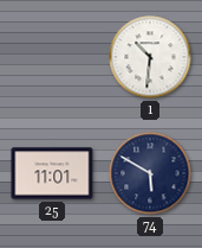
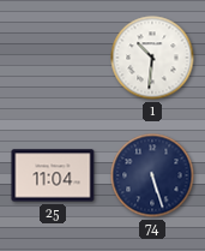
25: 11:01 -> 11:04
74: 5:50 -> 5:27
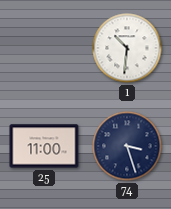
25: 11:04 -> 11:00
74: 5:27 -> 3:27
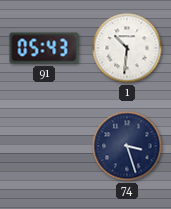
91: none -> 05:43
25: 11:00 -> none
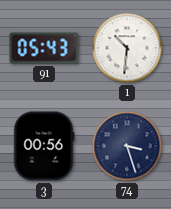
3: none -> 00:56
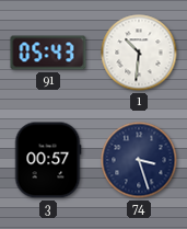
3: 00:56 -> 00:57
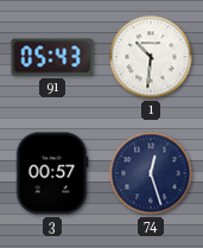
74: 3:27 -> 12:27
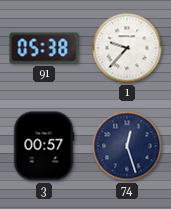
91: 05:43 -> 05:38
1: 10:31 -> 9:37
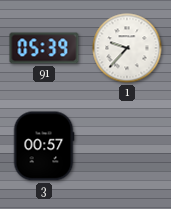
91: 05:38 -> 05:39
74: 12:27 -> none
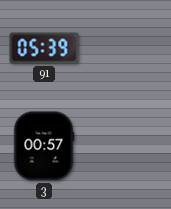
1: 9:37 -> none
